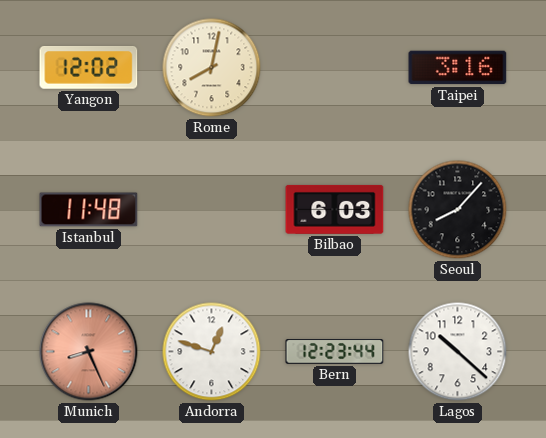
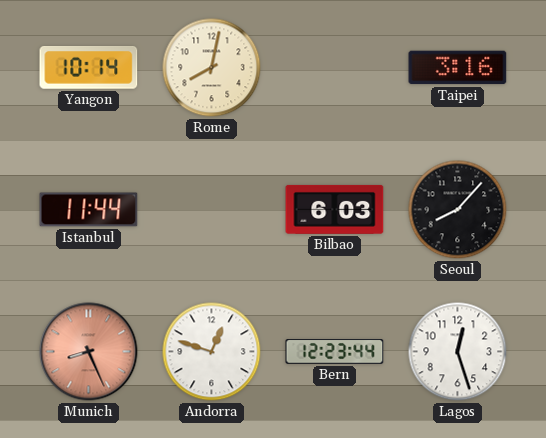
Yangon: 12:02 -> 10:14
Istanbul: 11:48 -> 11:44
Lagos: 10:22 -> 12:27
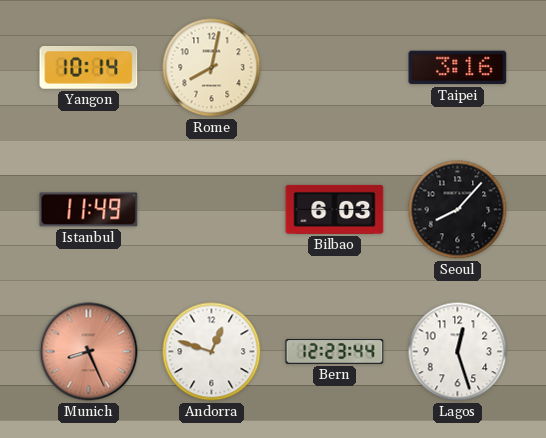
Istanbul: 11:44 -> 11:49
